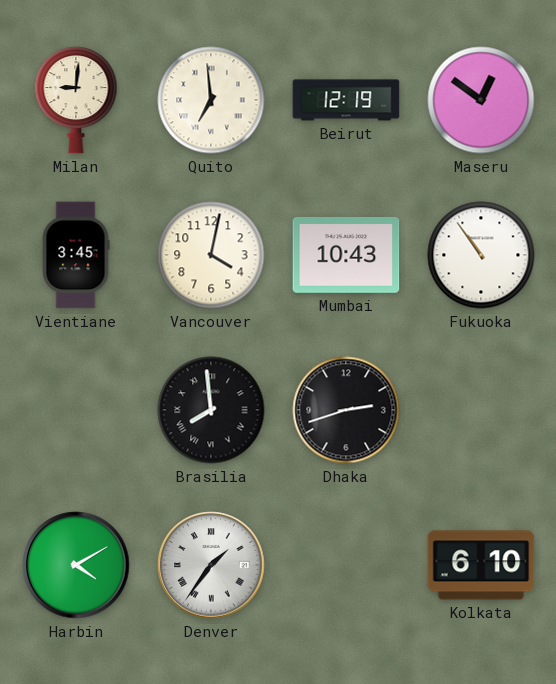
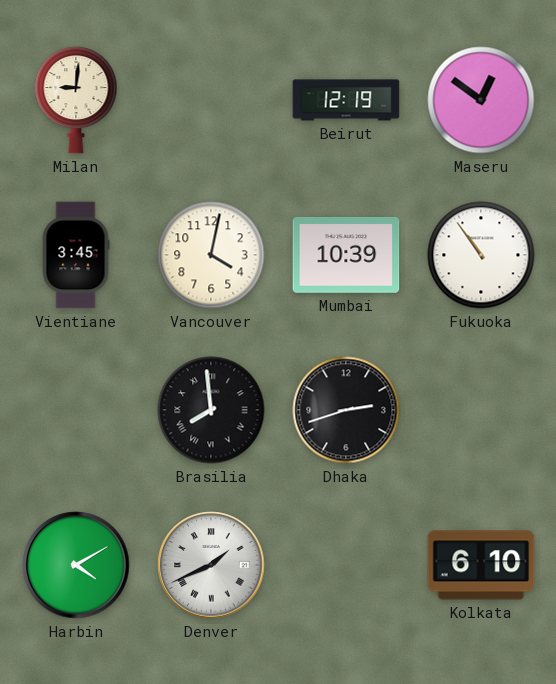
Quito: 6:59 -> none
Mumbai: 10:43 -> 10:39
Denver: 1:36 -> 1:41
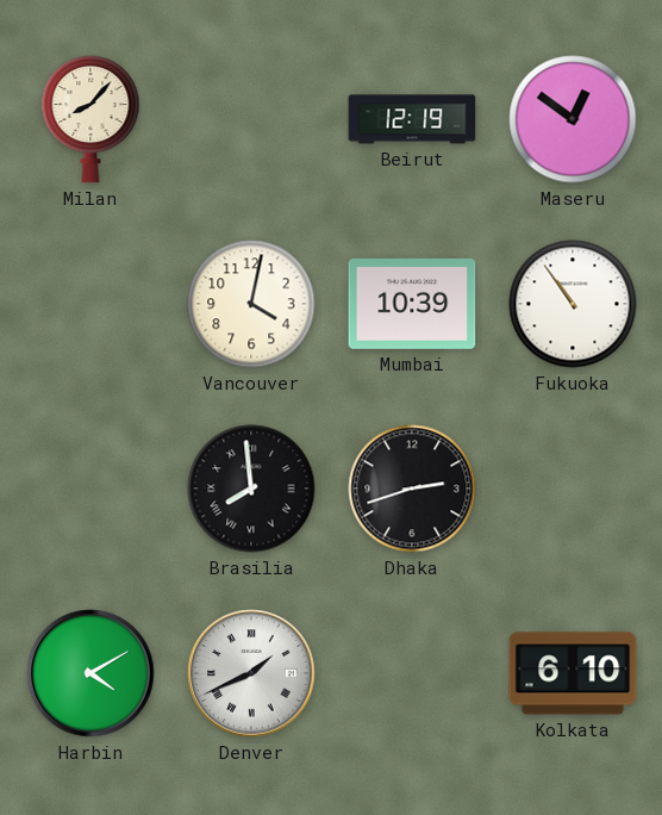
Milan: 9:01 -> 8:07
Vientiane: 3:45 -> none
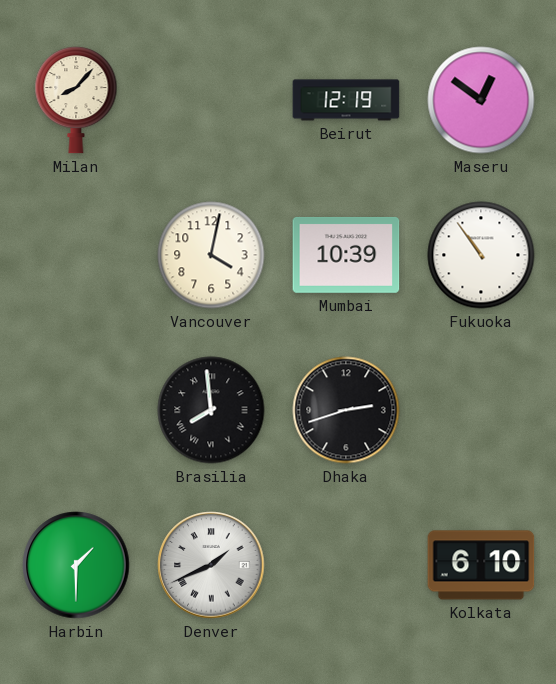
Harbin: 4:10 -> 1:30
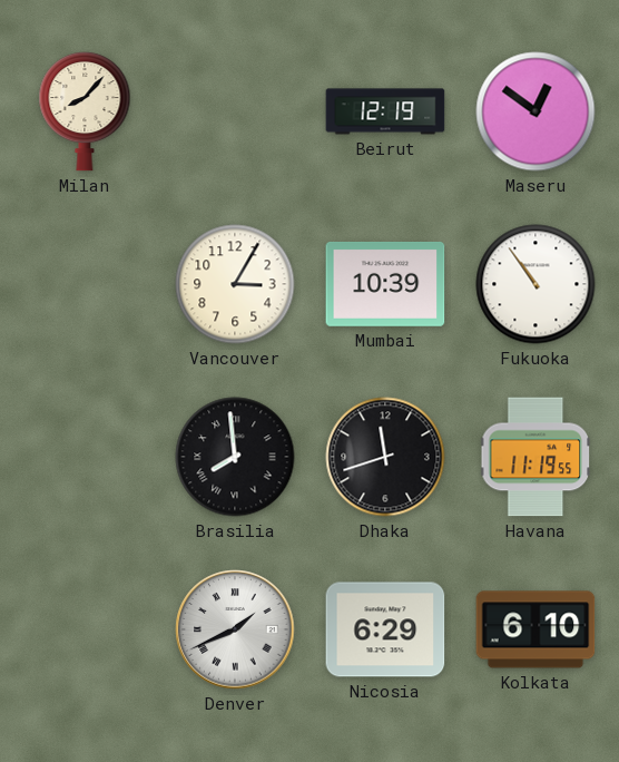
Vancouver: 4:02 -> 3:05
Dhaka: 2:42 -> 11:42
Havana: none -> 11:19
Harbin: 1:30 -> none
Nicosia: none -> 6:29
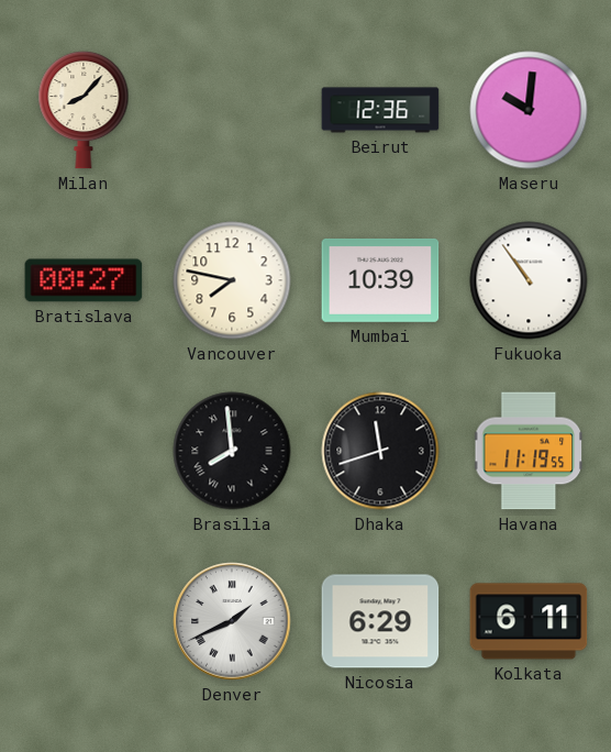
Beirut: 12:19 -> 12:36
Maseru: 12:51 -> 10:01
Bratislava: none -> 00:27
Vancouver: 3:05 -> 7:47
Kolkata: 6:10 -> 6:11
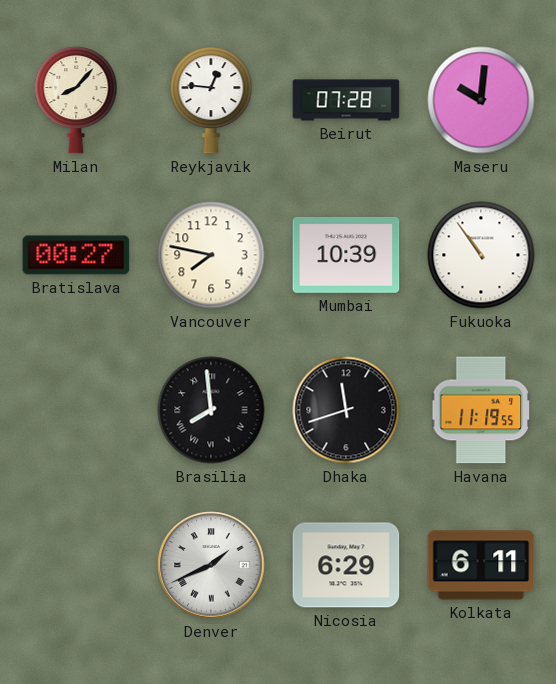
Reykjavik: none -> 12:46
Beirut: 12:36 -> 07:28
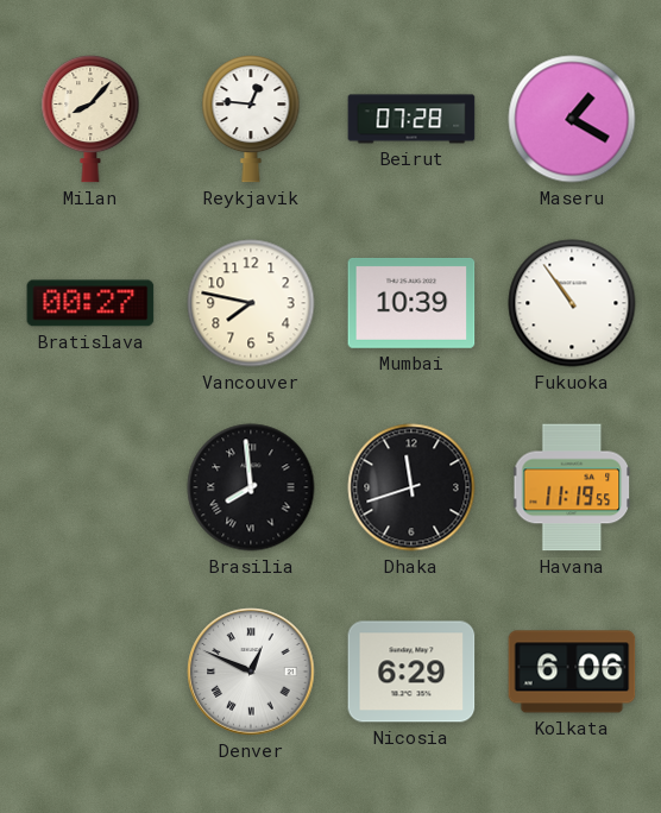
Maseru: 10:01 -> 1:20
Denver: 1:41 -> 12:49
Kolkata: 6:11 -> 6:06
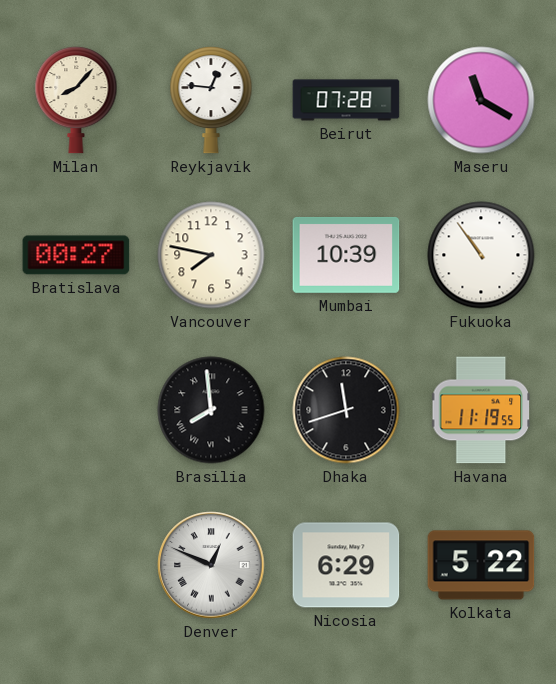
Maseru: 1:20 -> 11:20
Kolkata: 6:06 -> 5:22
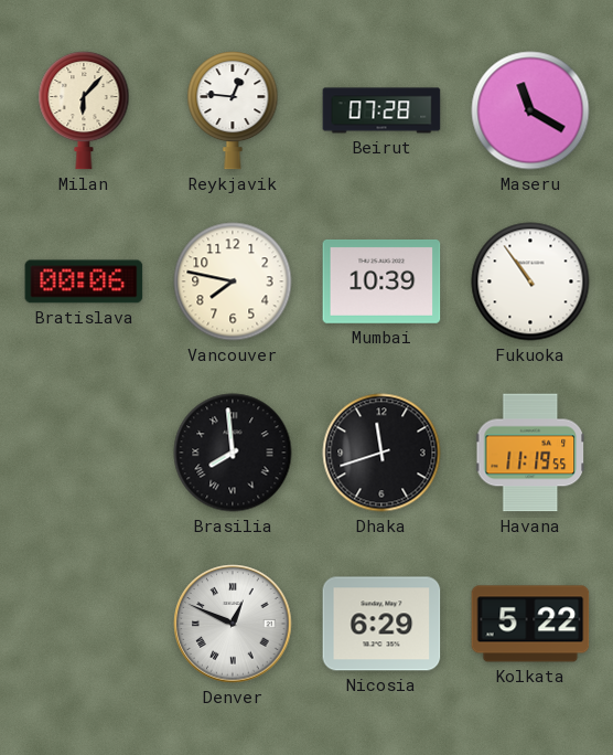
Milan: 8:07 -> 6:07
Bratislava: 00:27 -> 00:06
